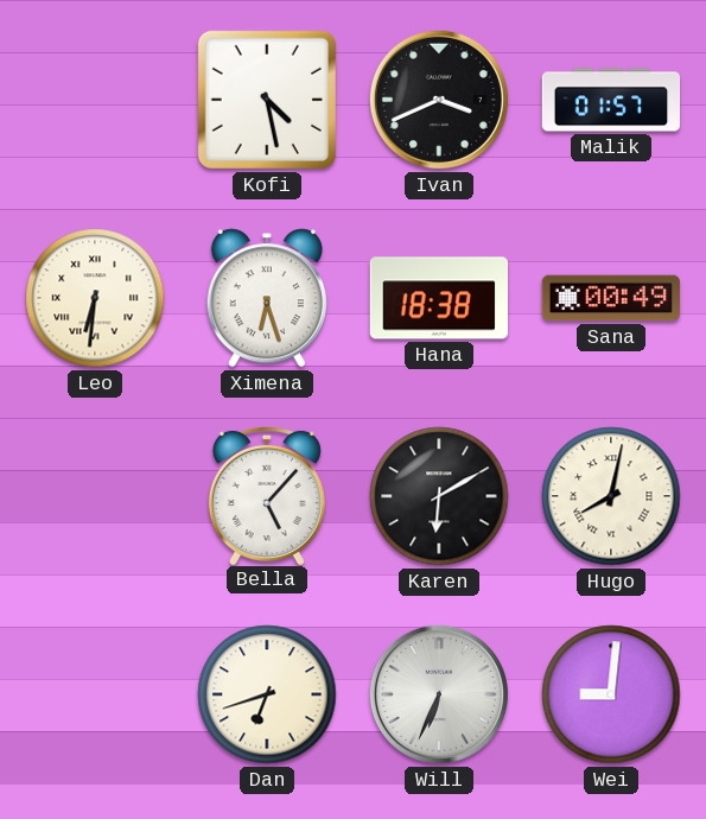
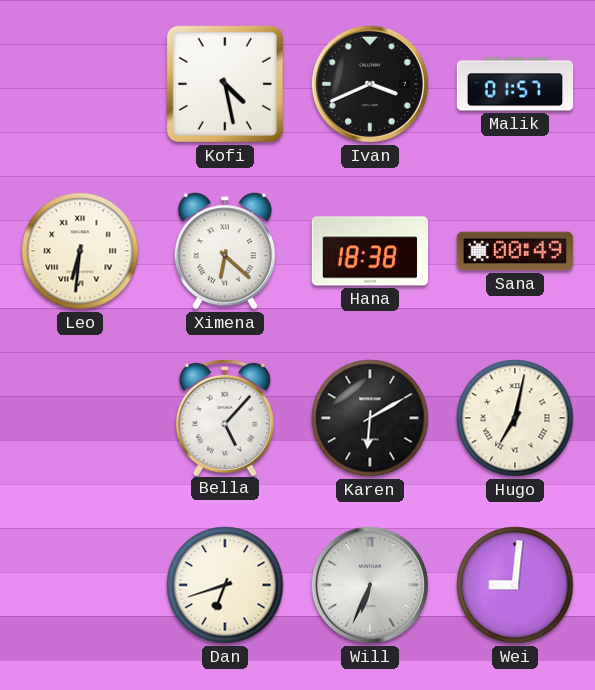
Ximena: 6:27 -> 6:22
Hugo: 8:02 -> 7:02
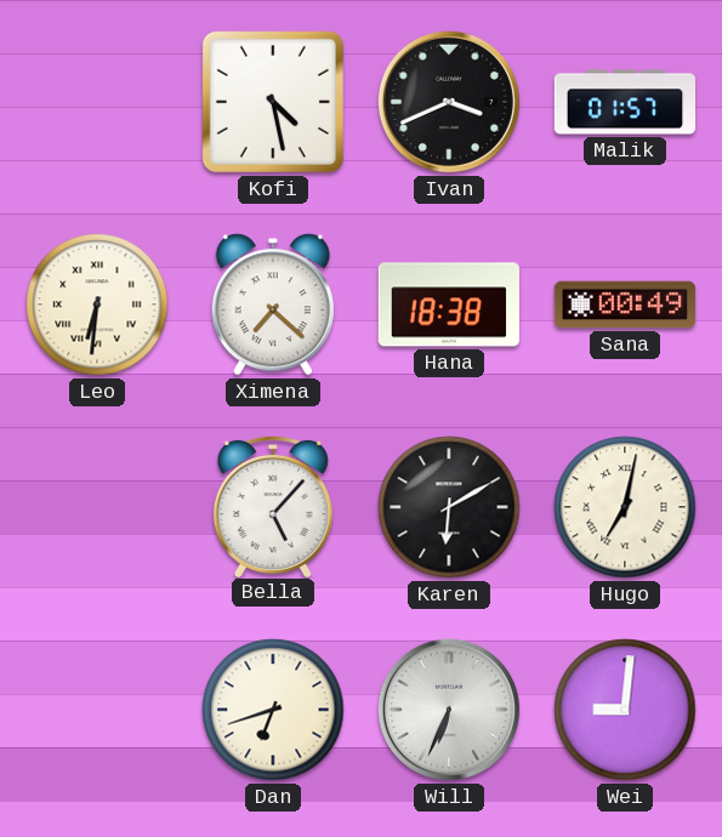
Ximena: 6:22 -> 7:22
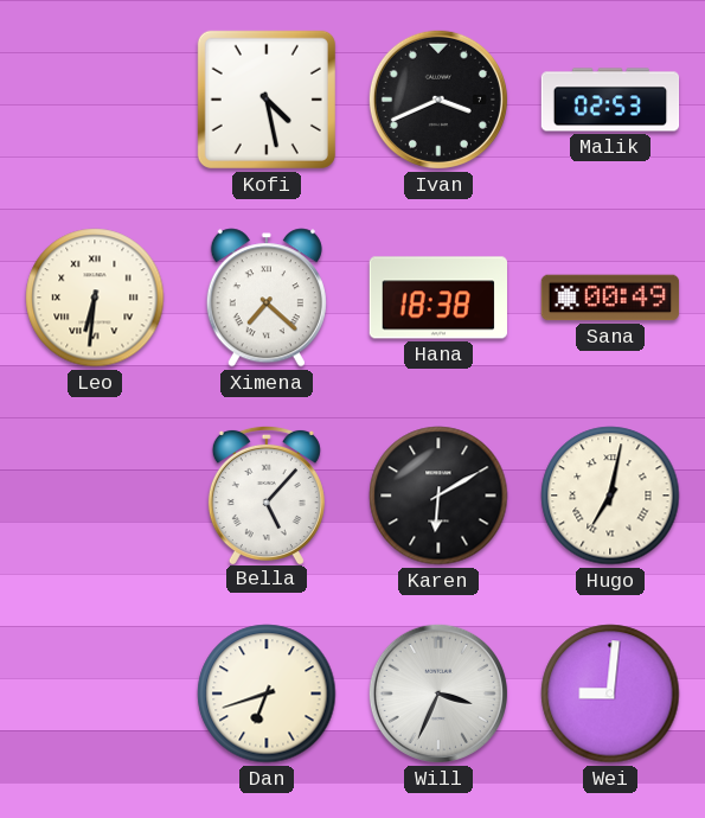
Malik: 01:57 -> 02:53
Will: 6:34 -> 3:34
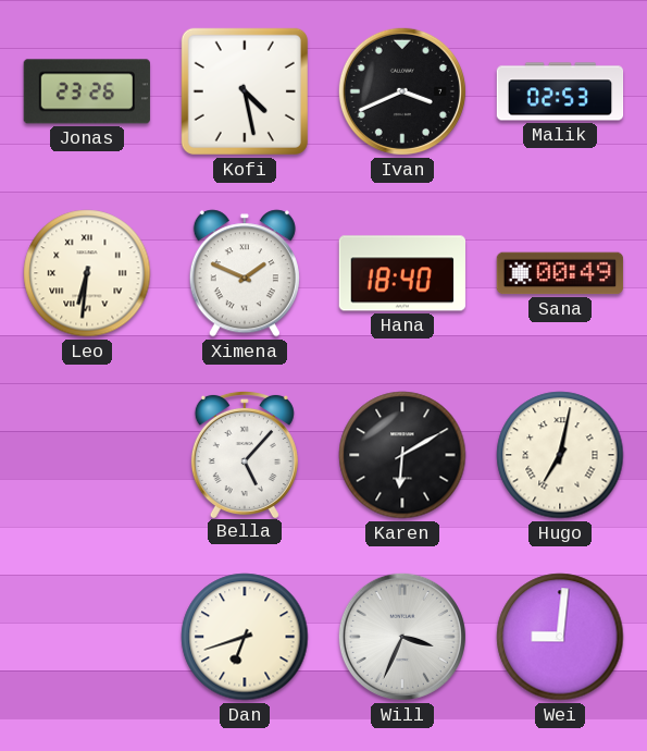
Jonas: none -> 23:26
Ximena: 7:22 -> 1:49
Hana: 18:38 -> 18:40
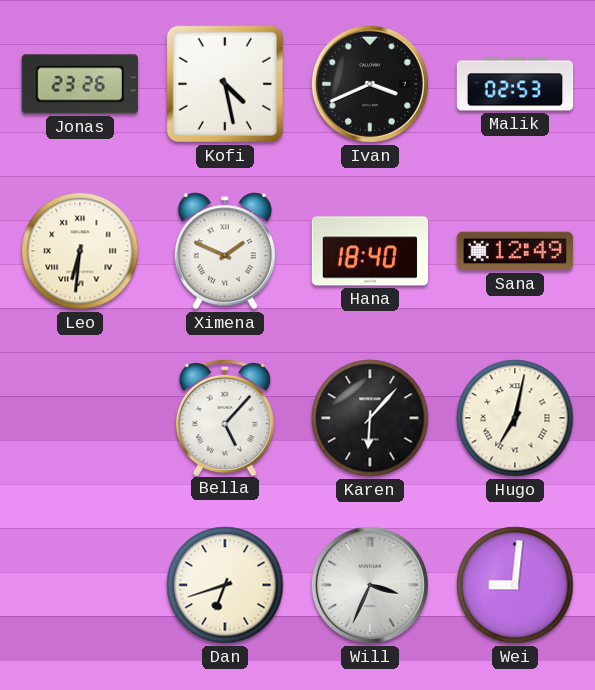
Sana: 00:49 -> 12:49
Karen: 6:10 -> 6:07
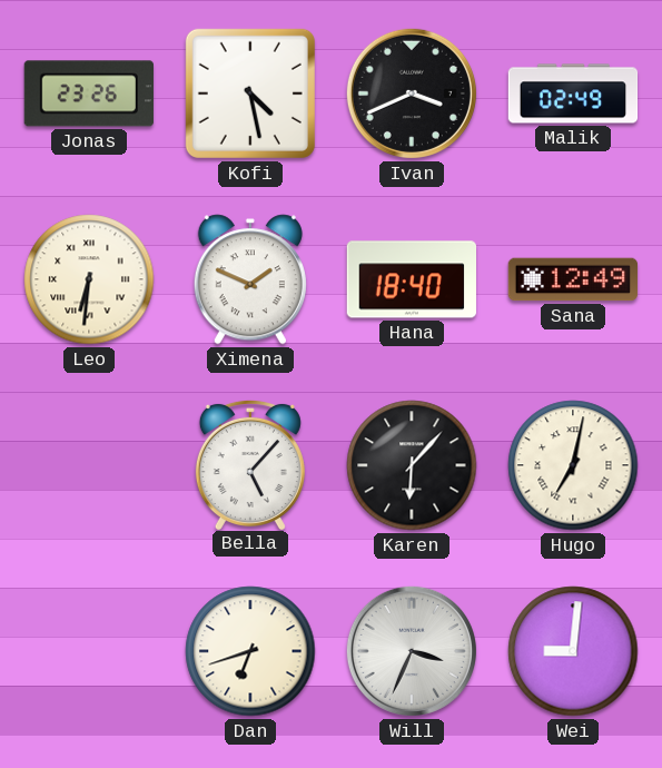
Malik: 02:53 -> 02:49
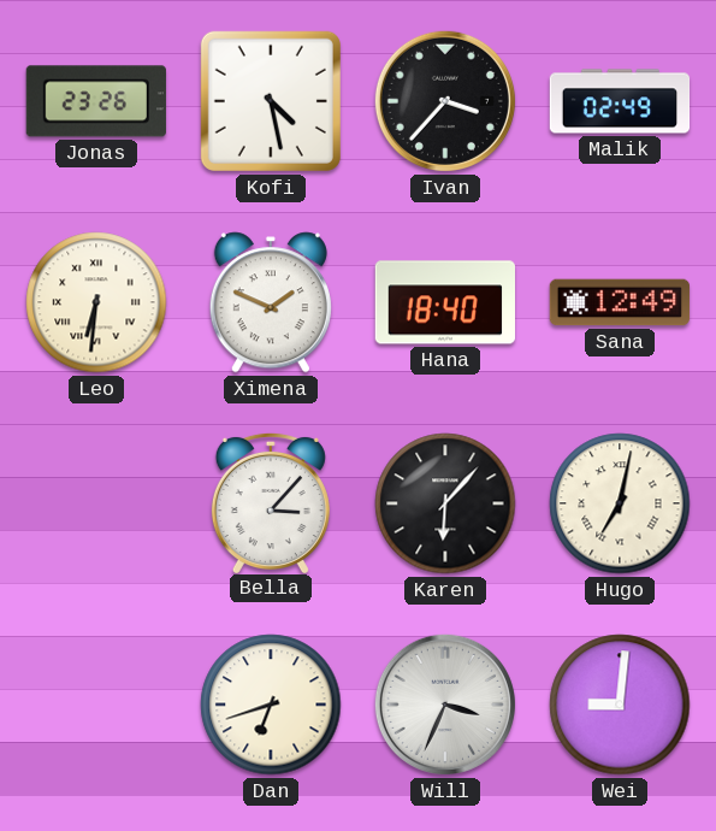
Ivan: 3:41 -> 3:37
Bella: 5:07 -> 3:07
